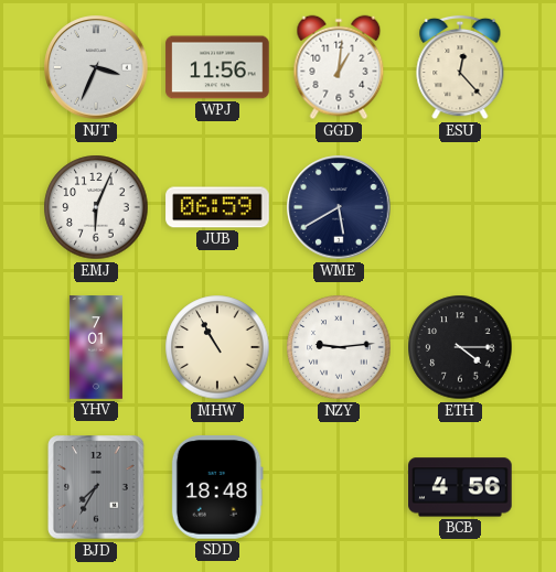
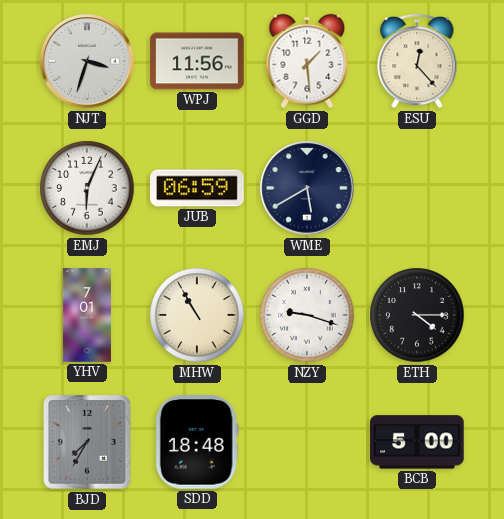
NJT: 3:34 -> 3:33
GGD: 1:01 -> 1:29
NZY: 9:14 -> 9:18
BCB: 4:56 -> 5:00
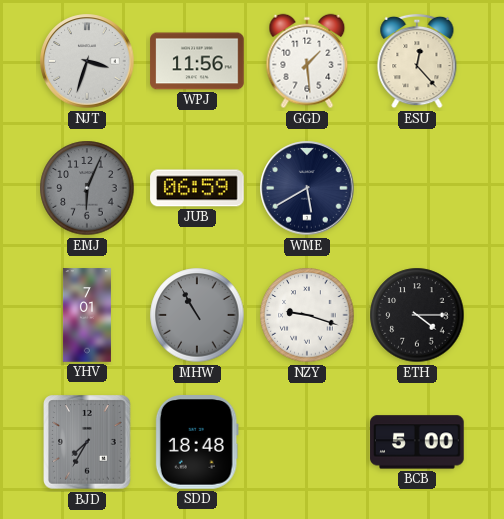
EMJ dial: white -> grey
MHW dial: cream -> grey
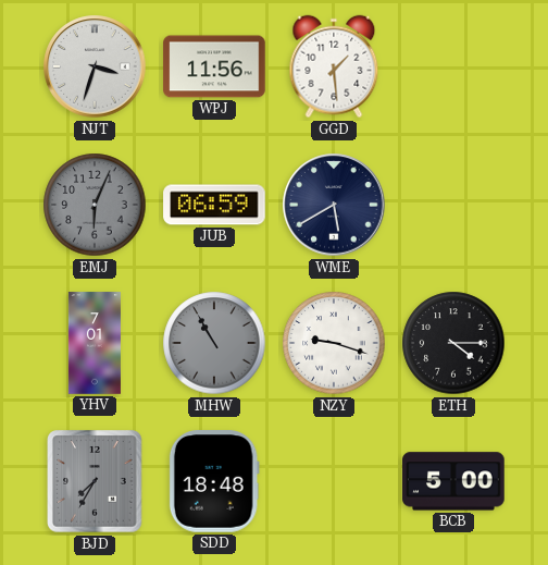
ESU: 12:23 -> none
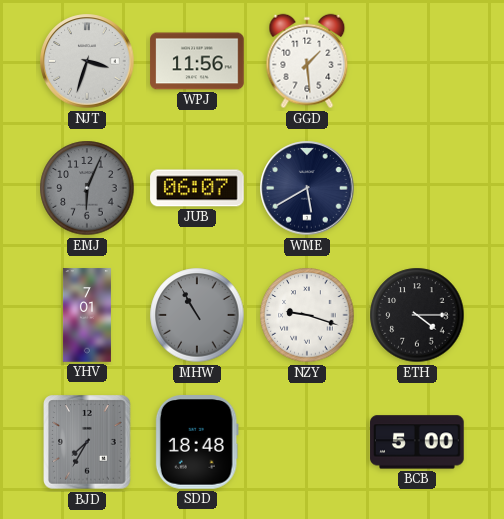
JUB: 06:59 -> 06:07
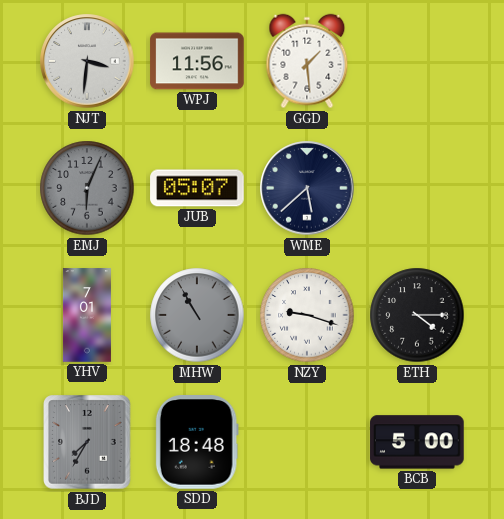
NJT: 3:33 -> 3:31
JUB: 06:07 -> 05:07
WME: 5:40 -> 5:38
